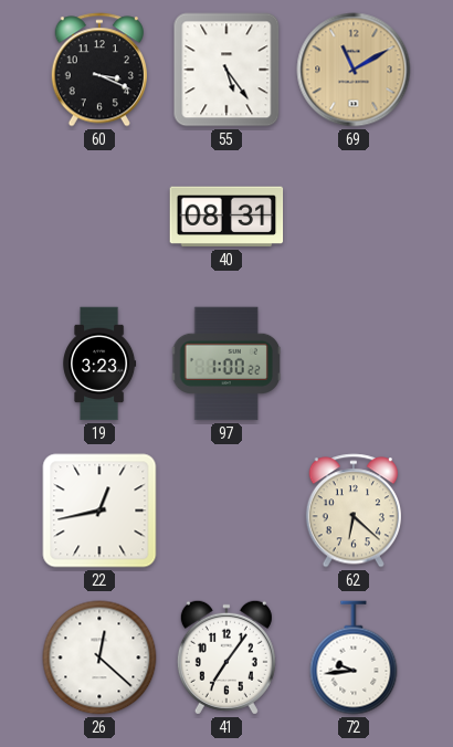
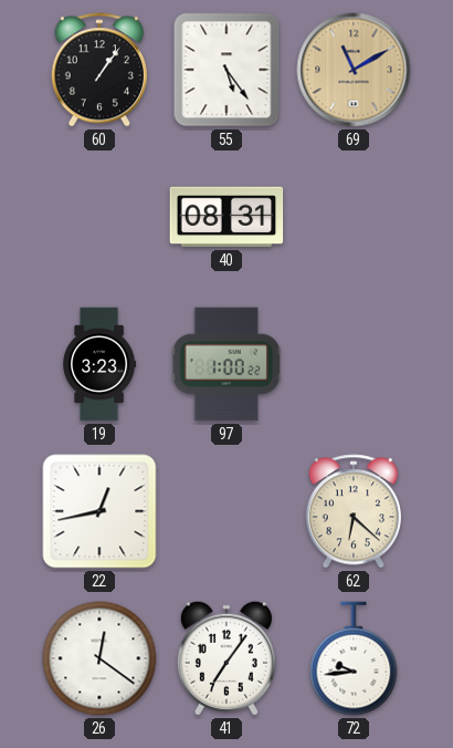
60: 3:19 -> 1:06
26: 12:22 -> 12:21
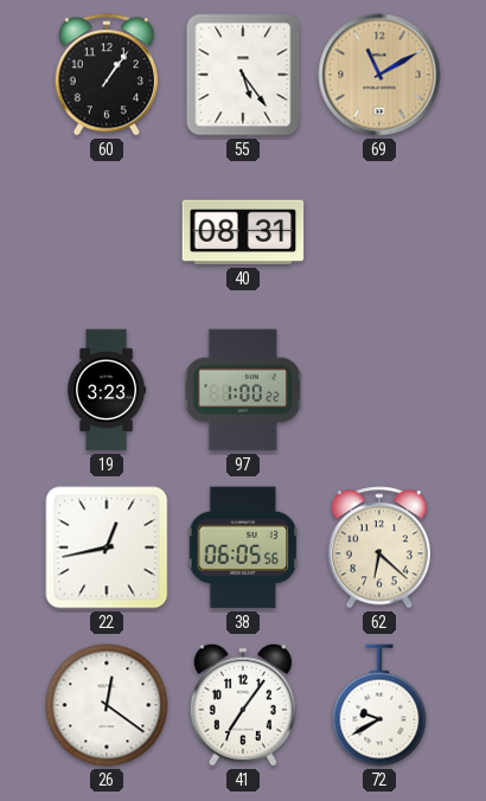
38: none -> 06:05
72: 9:44 -> 9:40
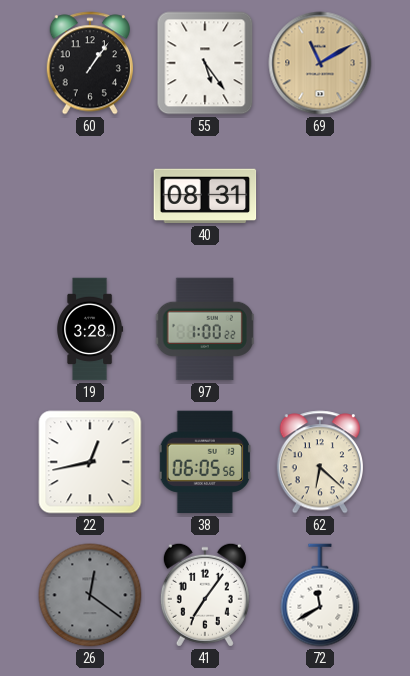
19: 3:23 -> 3:28
26 dial: white -> grey
72: 9:40 -> 11:40
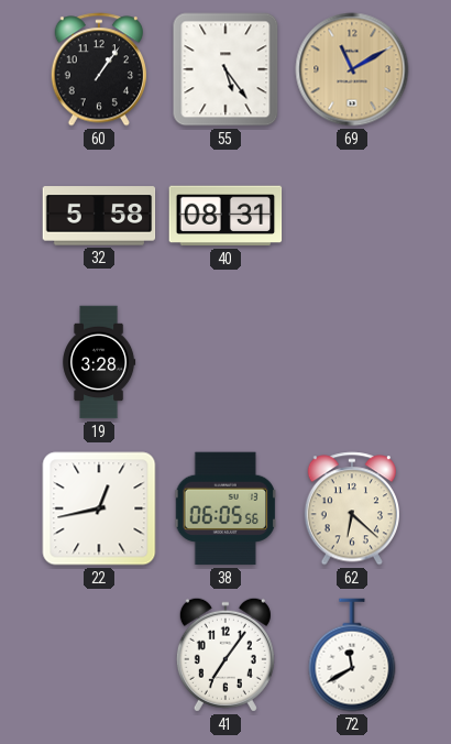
32: none -> 5:58
97: 1:00 -> none
26: 12:21 -> none
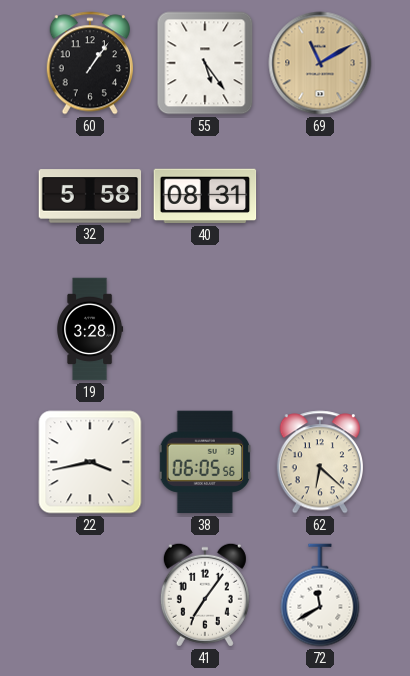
22: 12:43 -> 3:43
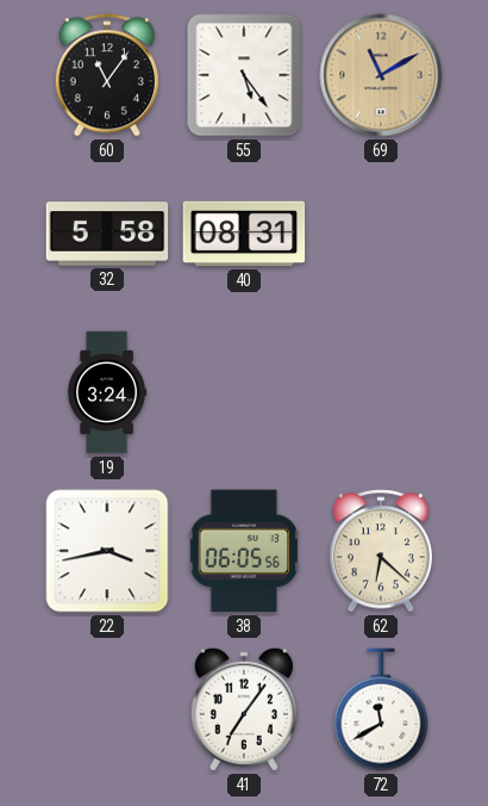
60: 1:06 -> 11:06
19: 3:28 -> 3:24
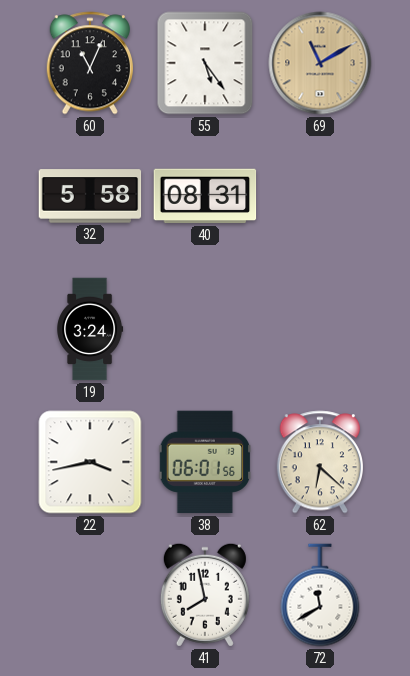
60: 11:06 -> 11:04
38: 06:05 -> 06:01
41: 7:06 -> 7:58
